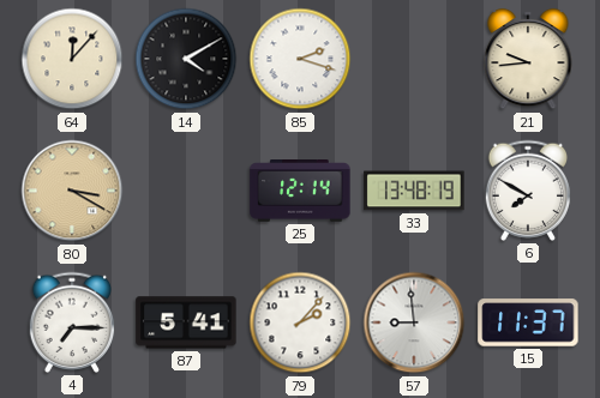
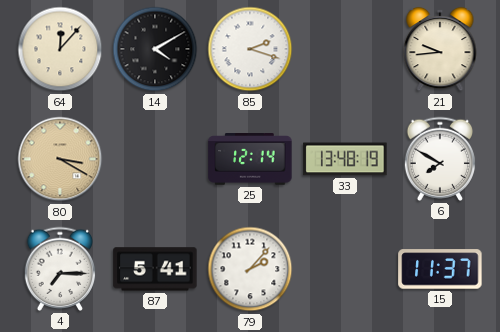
57: 8:59 -> none
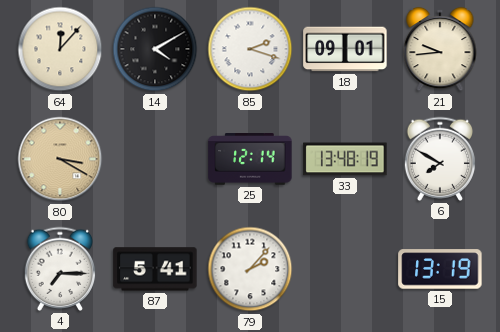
18: none -> 09:01
15: 11:37 -> 13:19
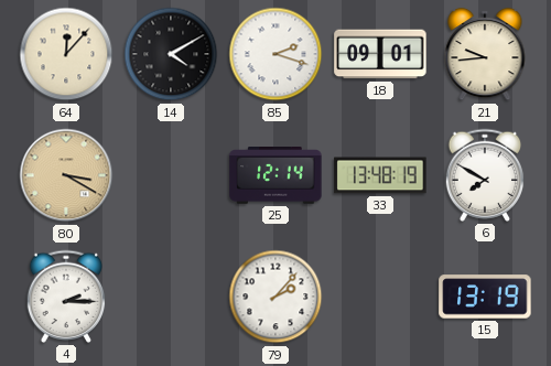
4: 7:15 -> 2:15
87: 5:41 -> none
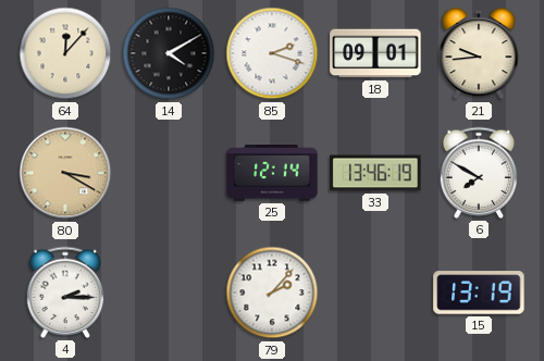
33: 13:48 -> 13:46
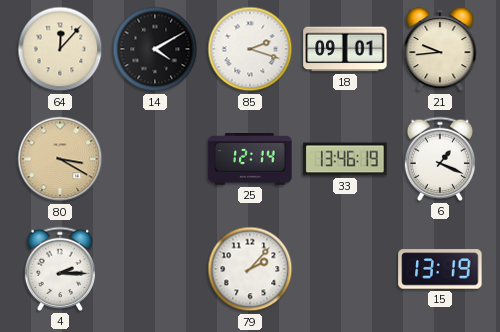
6: 7:50 -> 1:19
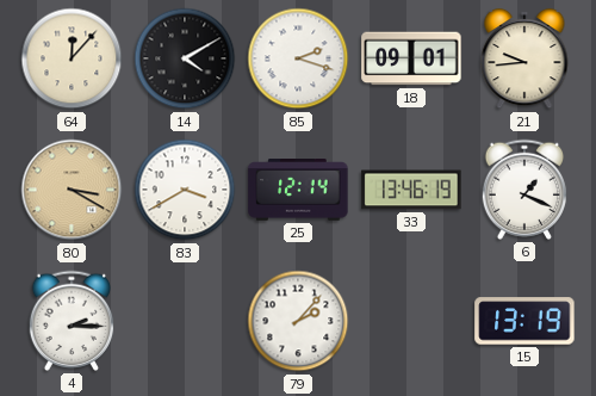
83: none -> 3:40
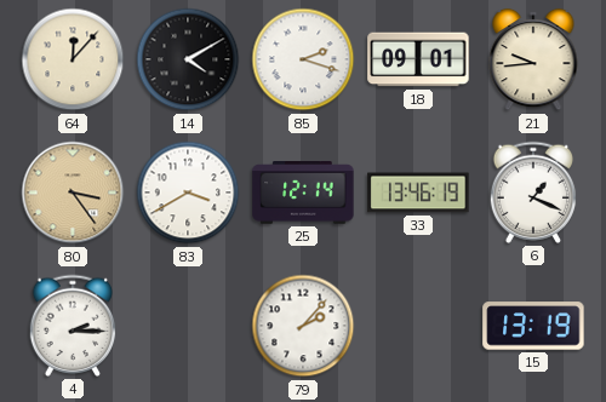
80: 3:20 -> 3:24
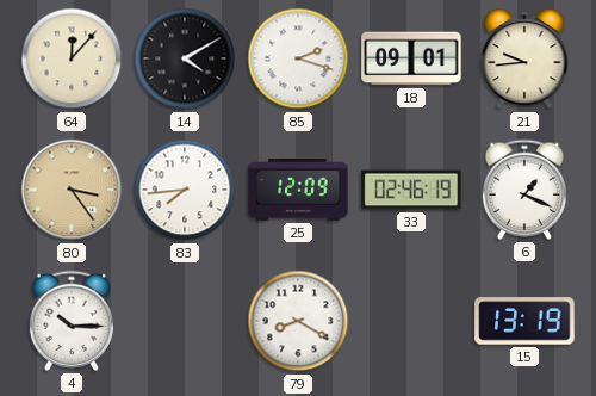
83: 3:40 -> 7:44
25: 12:14 -> 12:09
33: 13:46 -> 02:46
4: 2:15 -> 10:15
79: 2:07 -> 8:20
